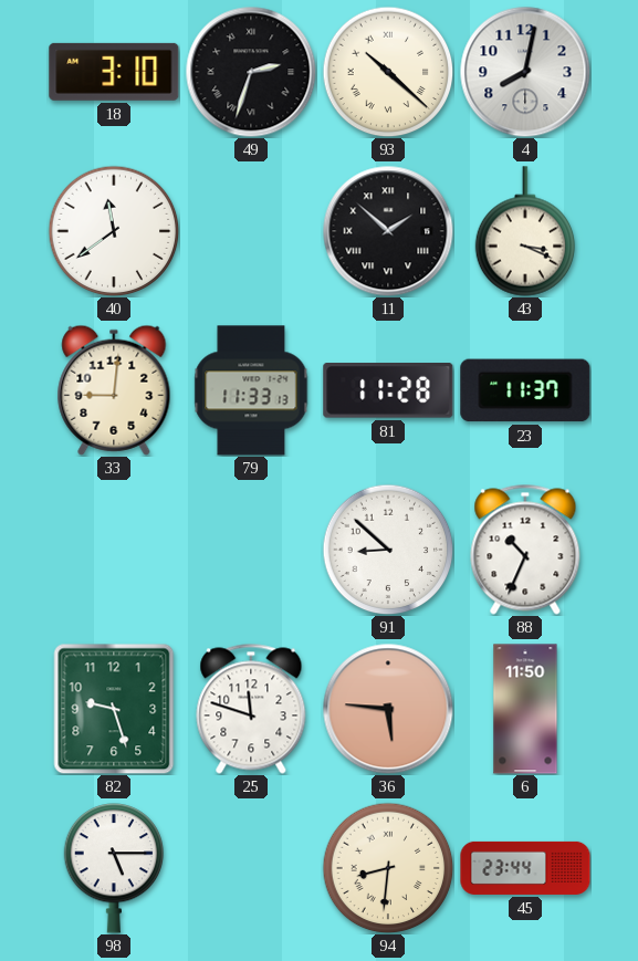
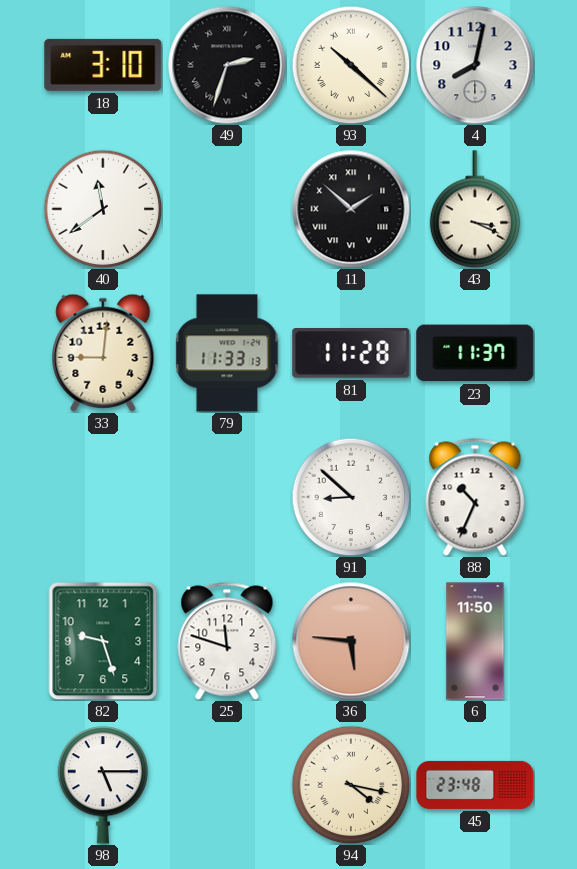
94: 8:31 -> 4:17
45: 23:44 -> 23:48
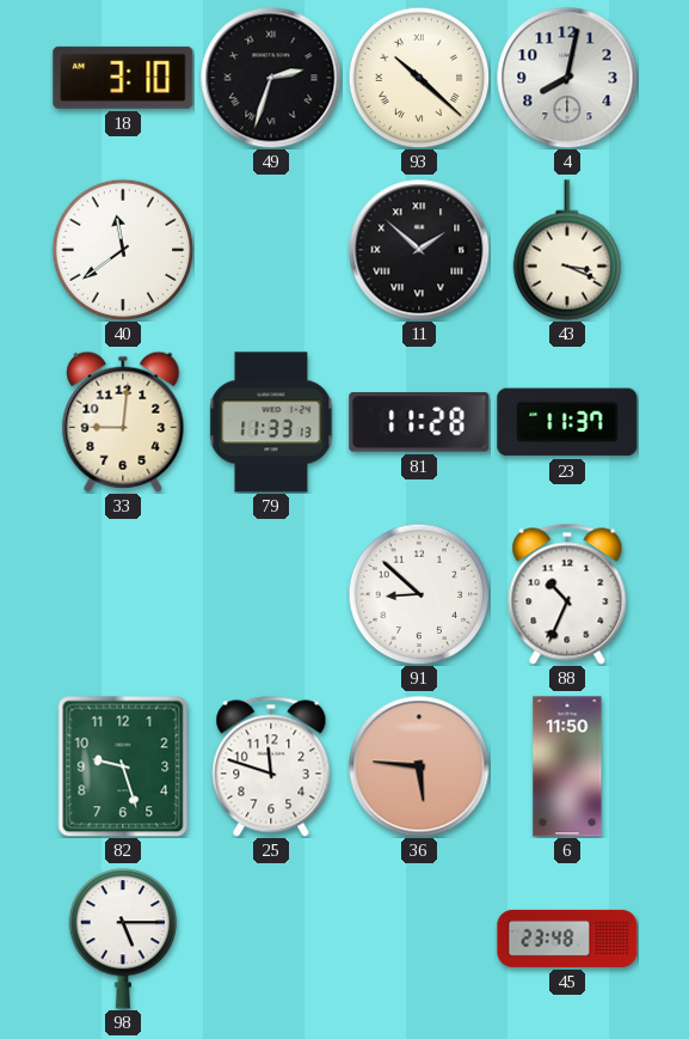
94: 4:17 -> none
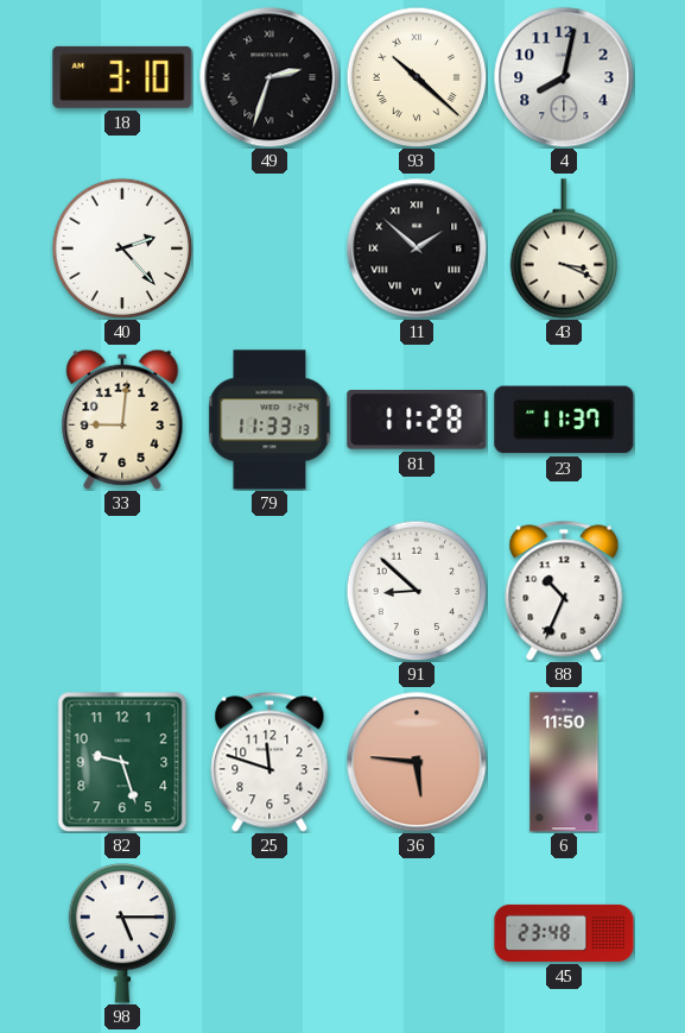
40: 11:39 -> 2:23
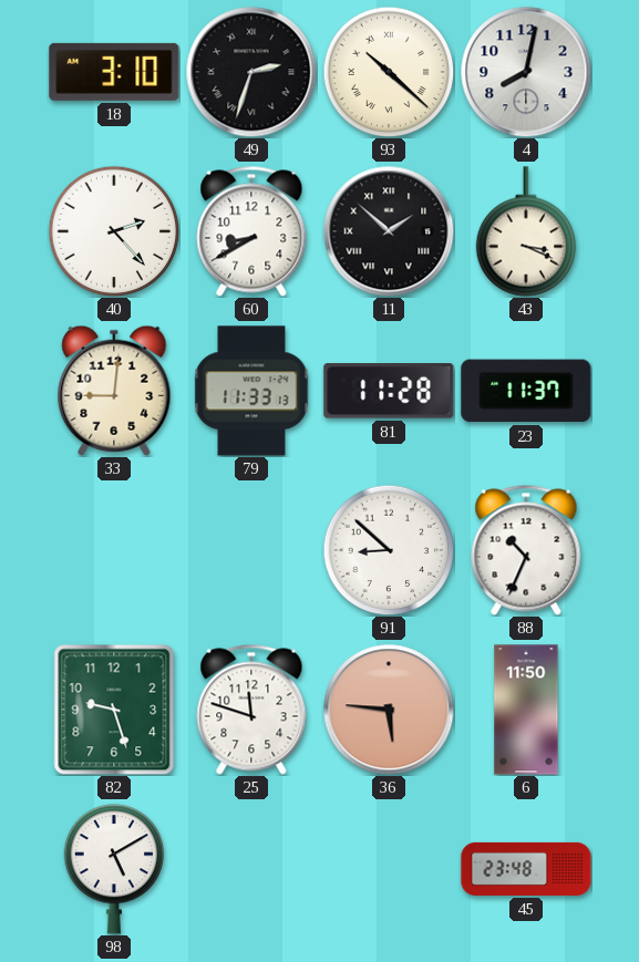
60: none -> 8:40
98: 5:15 -> 5:10
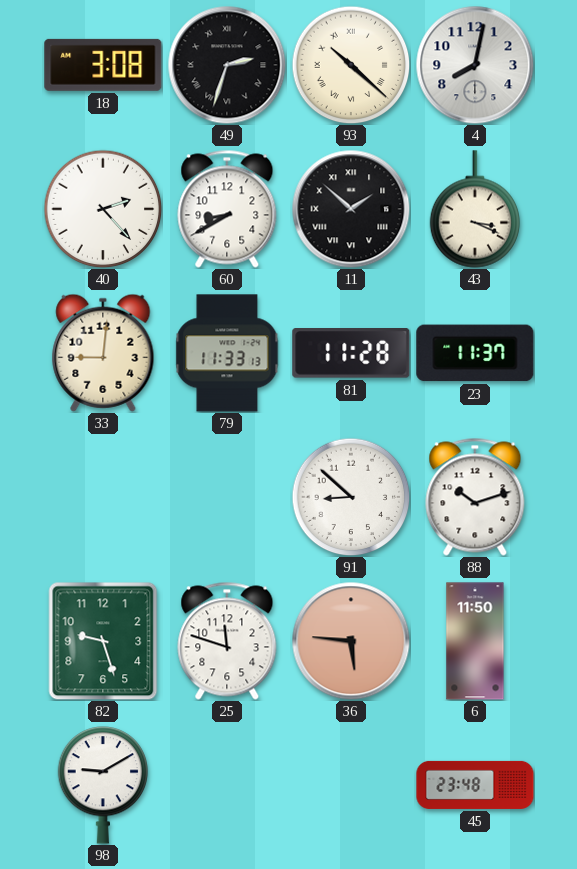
18: 3:10 -> 3:08
88: 10:34 -> 10:12
98: 5:10 -> 9:10
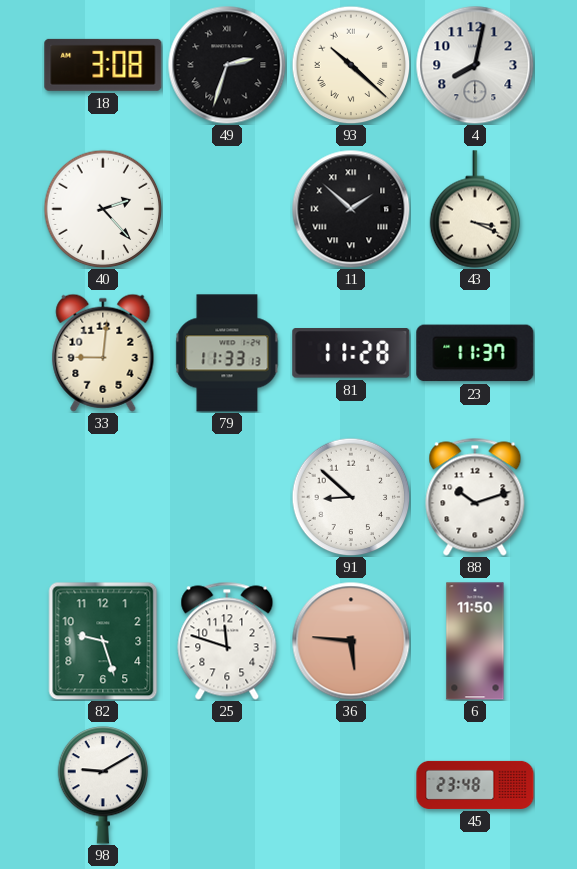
60: 8:40 -> none
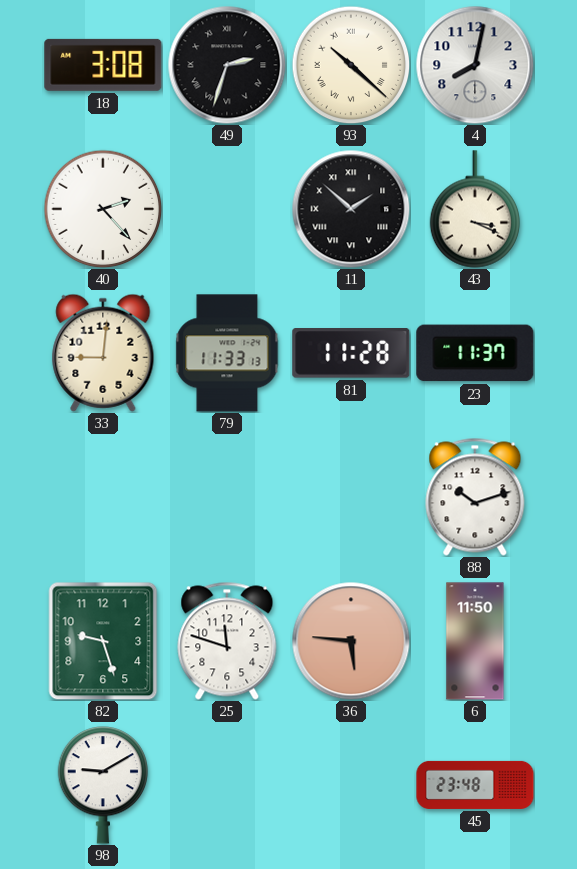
91: 8:52 -> none
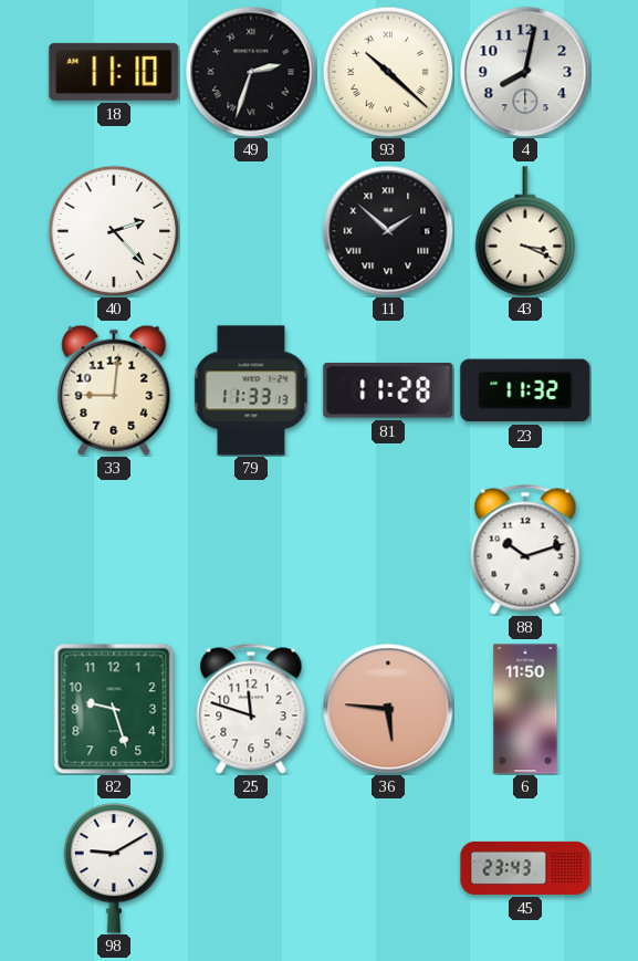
18: 3:08 -> 11:10
23: 11:37 -> 11:32
45: 23:48 -> 23:43
